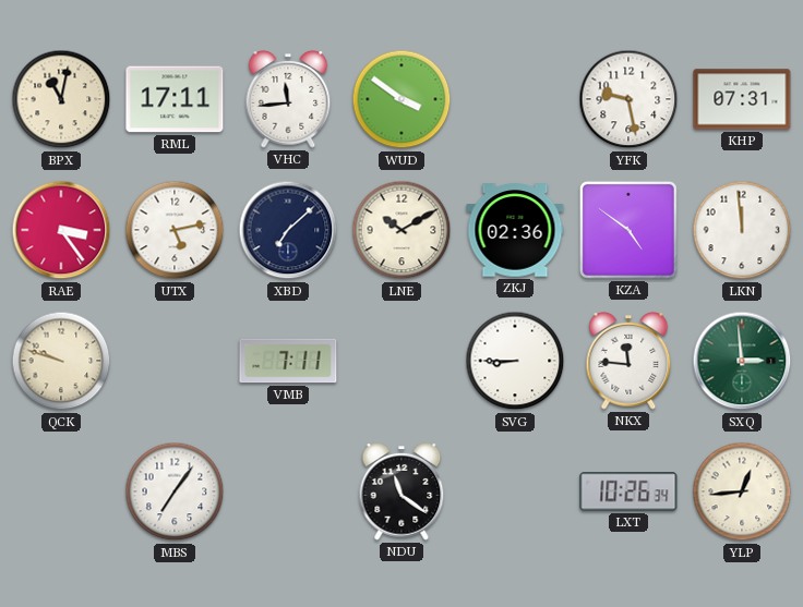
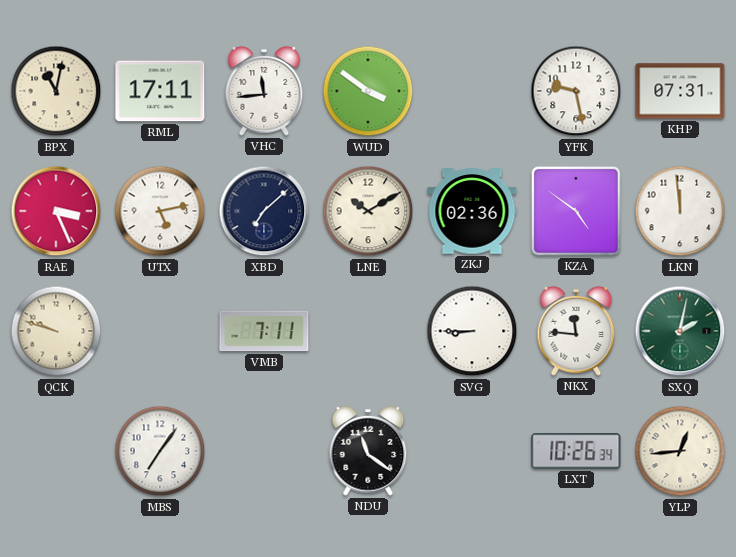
RAE: 3:24 -> 3:26
SXQ: 2:59 -> 2:02
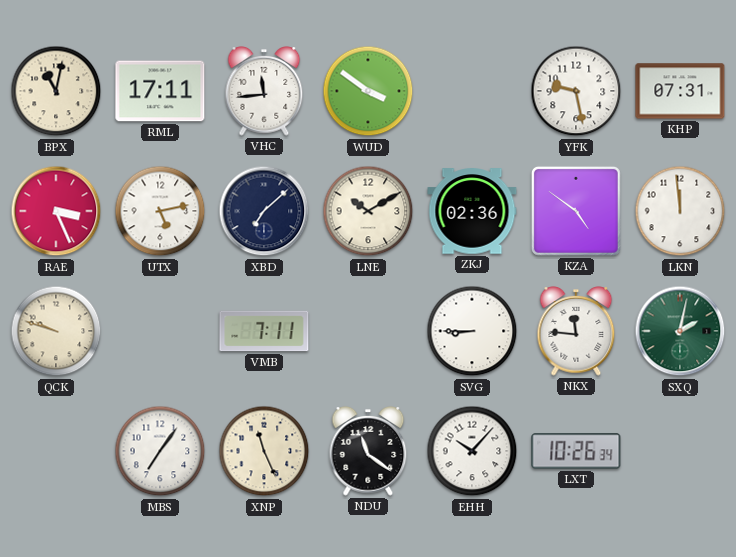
XNP: none -> 11:26
EHH: none -> 10:07
YLP: 12:44 -> none
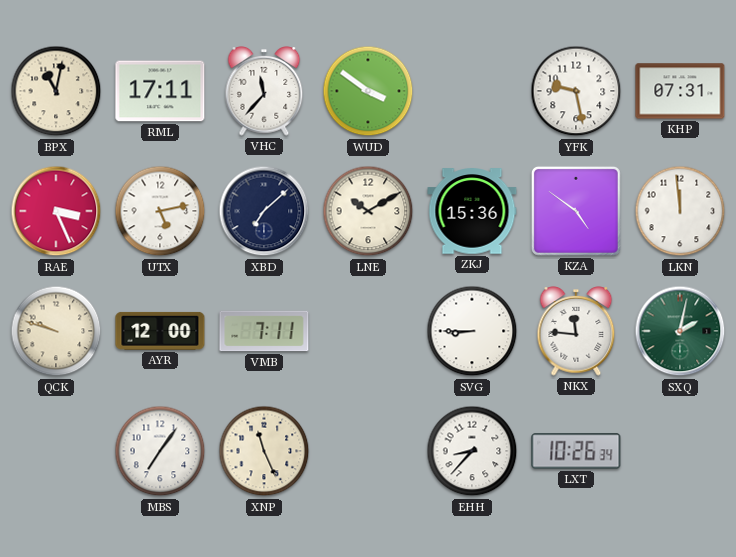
VHC: 11:44 -> 11:37
ZKJ: 02:36 -> 15:36
AYR: none -> 12:00
NDU: 11:21 -> none
EHH: 10:07 -> 8:37
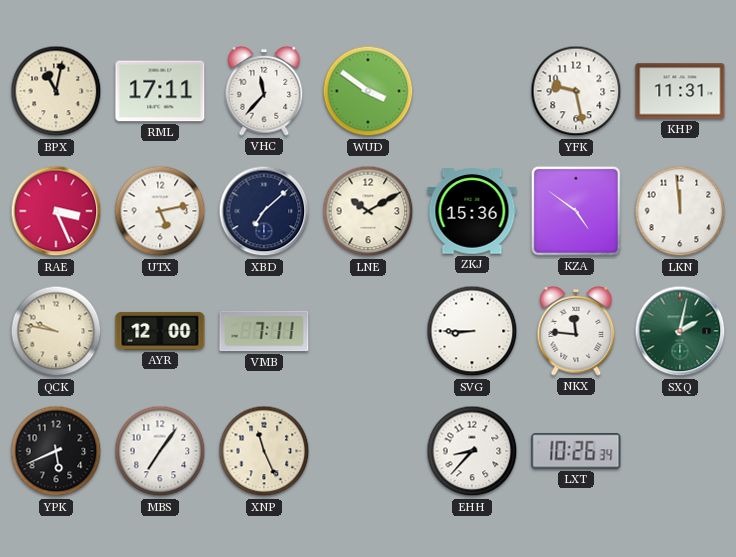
KHP: 07:31 -> 11:31
QCK: 9:48 -> 9:47
YPK: none -> 5:41
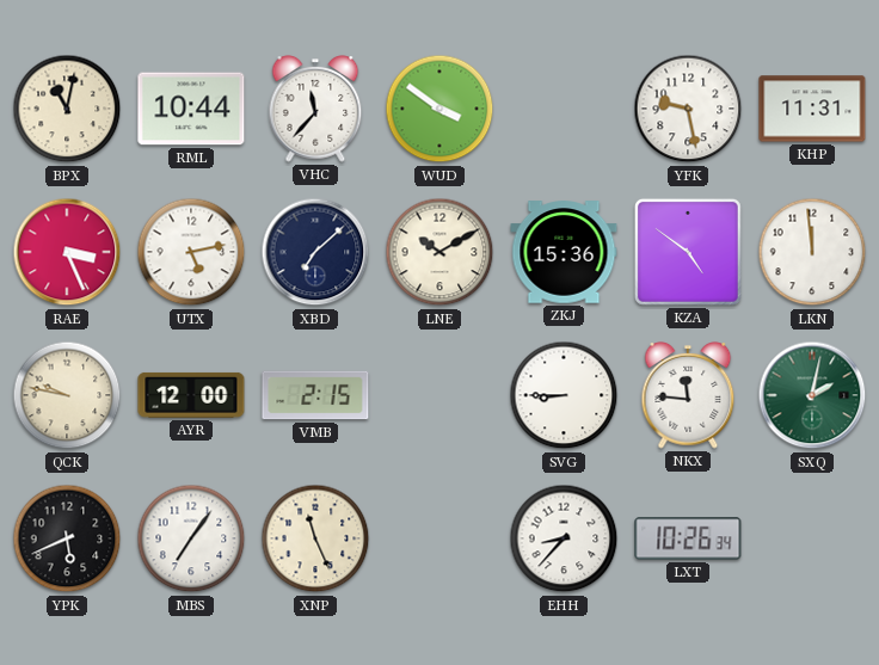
RML: 17:11 -> 10:44
VMB: 7:11 -> 2:15
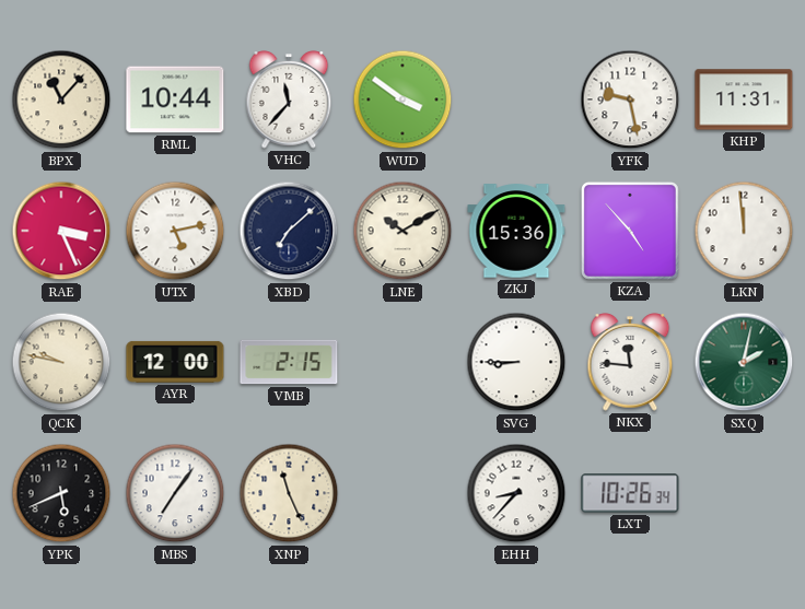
BPX: 11:02 -> 11:07
KZA: 4:51 -> 4:53
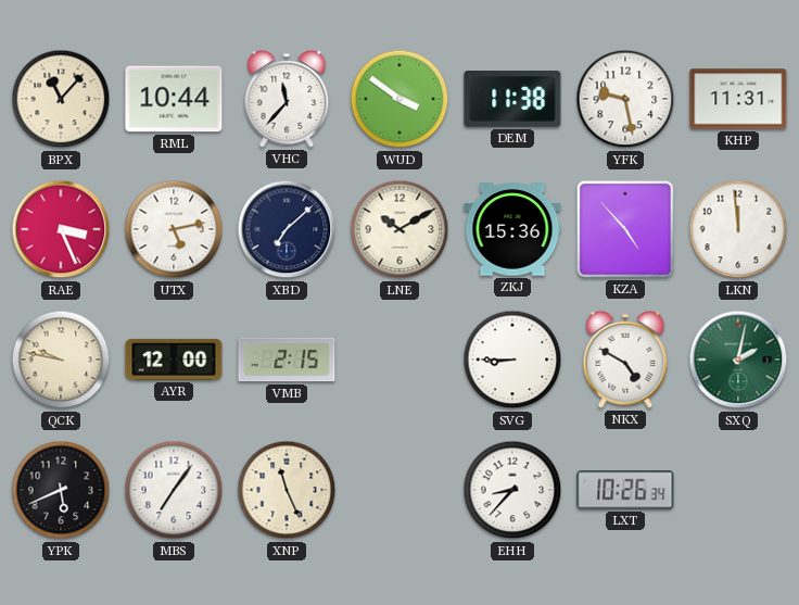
DEM: none -> 11:38
NKX: 11:46 -> 4:50
